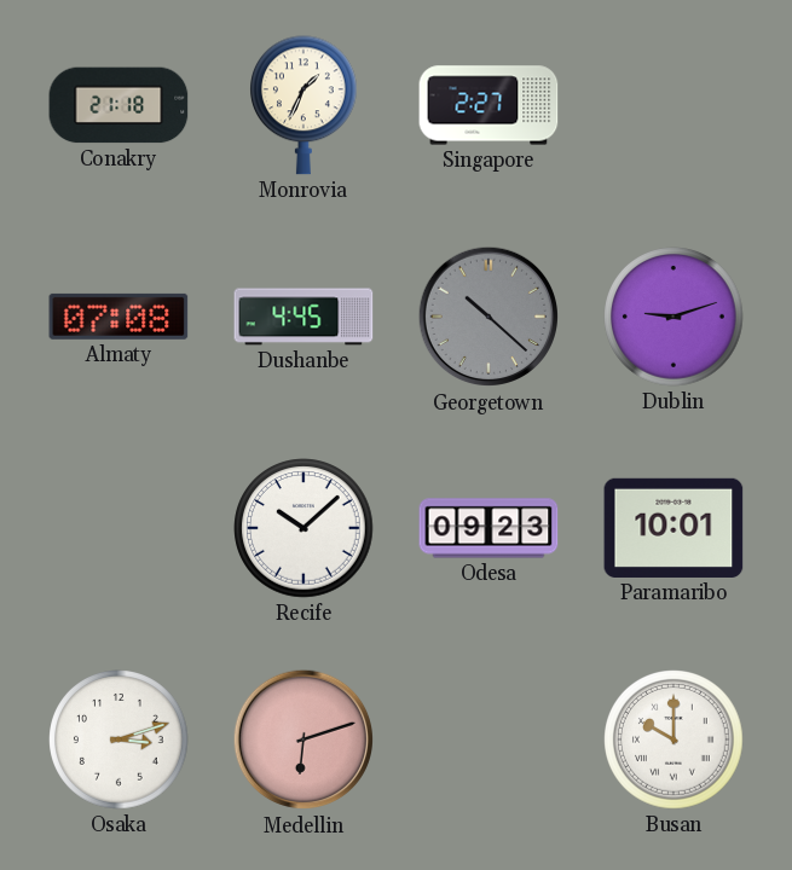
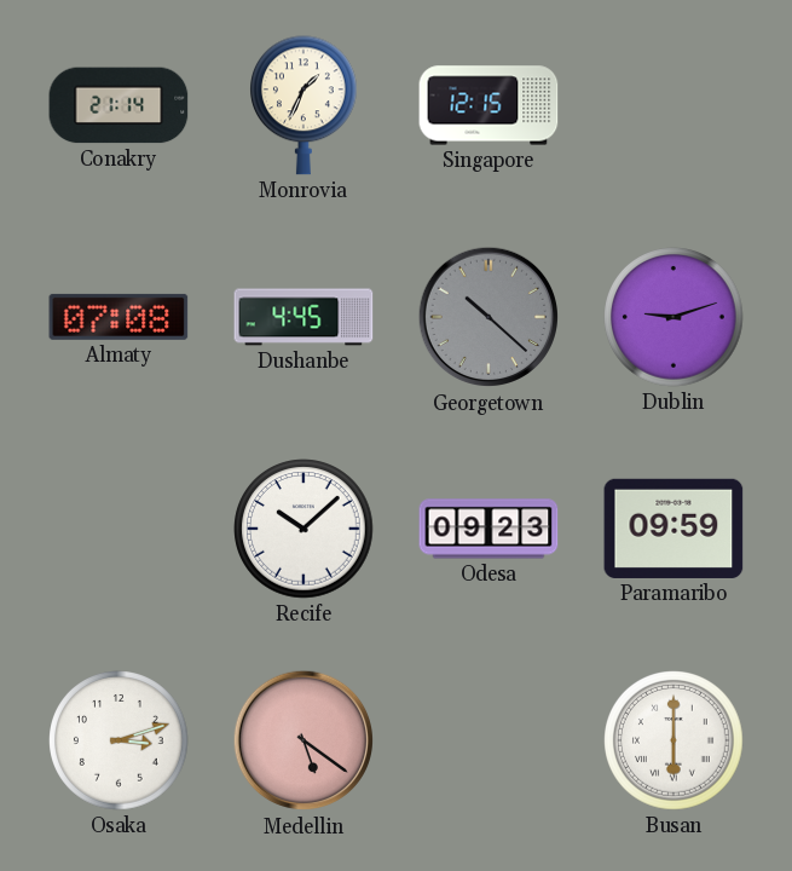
Conakry: 21:18 -> 21:14
Singapore: 2:27 -> 12:15
Paramaribo: 10:01 -> 09:59
Medellin: 6:12 -> 5:21
Busan: 10:00 -> 6:00
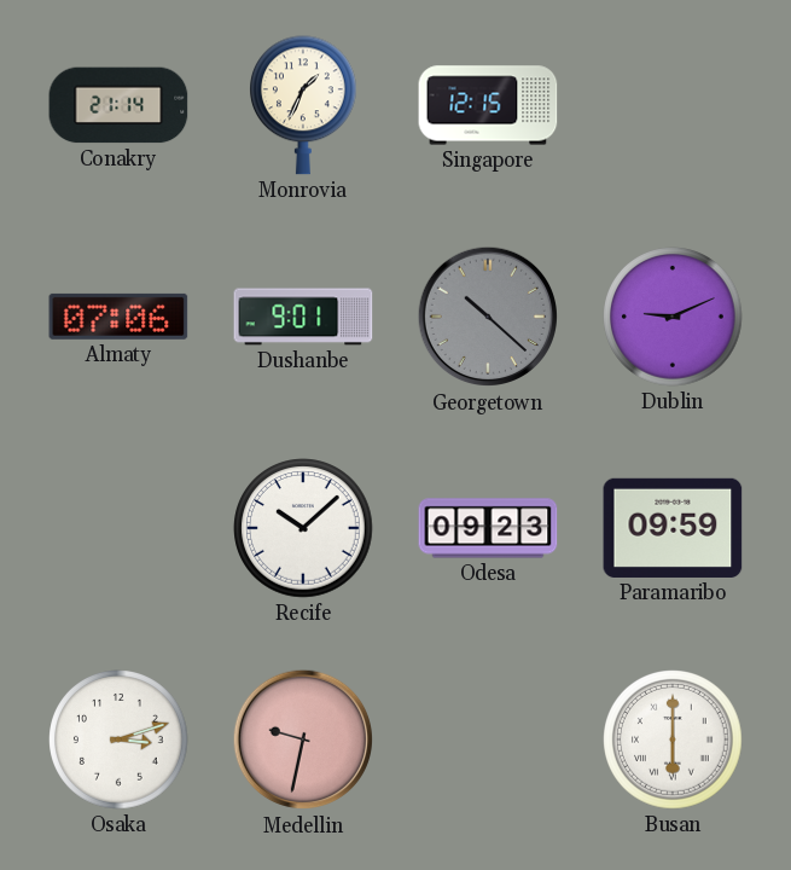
Almaty: 07:08 -> 07:06
Dushanbe: 4:45 -> 9:01
Dublin: 9:12 -> 9:11
Medellin: 5:21 -> 9:32
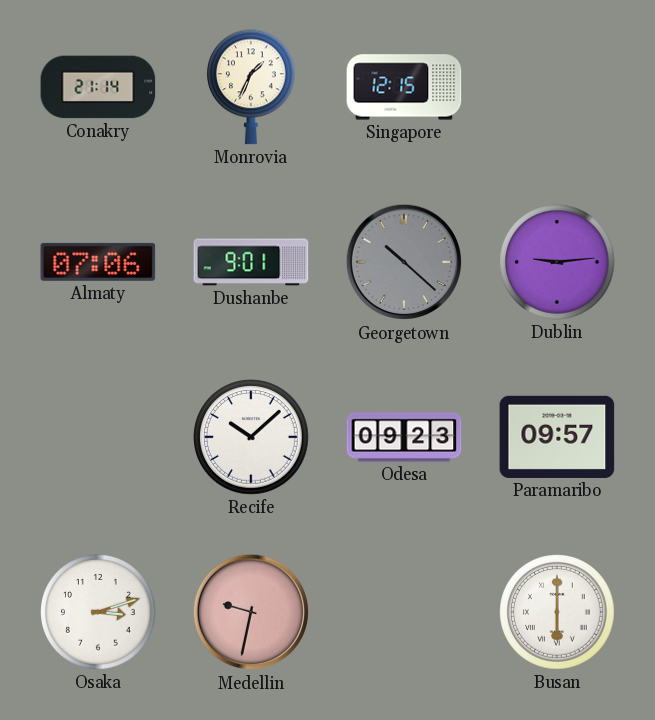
Dublin: 9:11 -> 9:14
Paramaribo: 09:59 -> 09:57
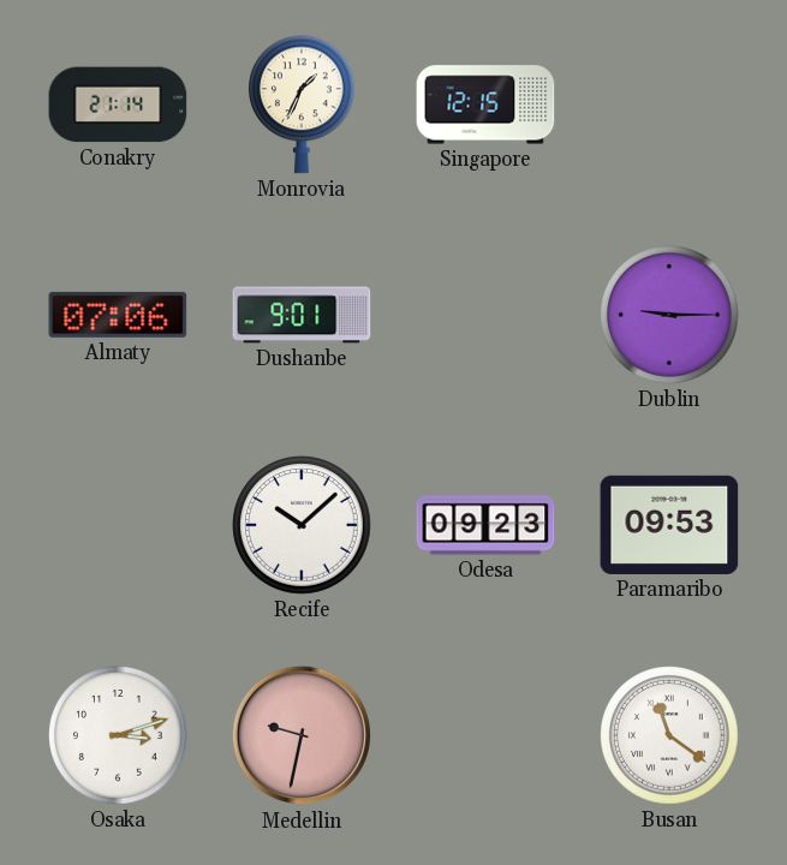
Georgetown: 10:22 -> none
Dublin: 9:14 -> 9:15
Paramaribo: 09:57 -> 09:53
Busan: 6:00 -> 11:21
